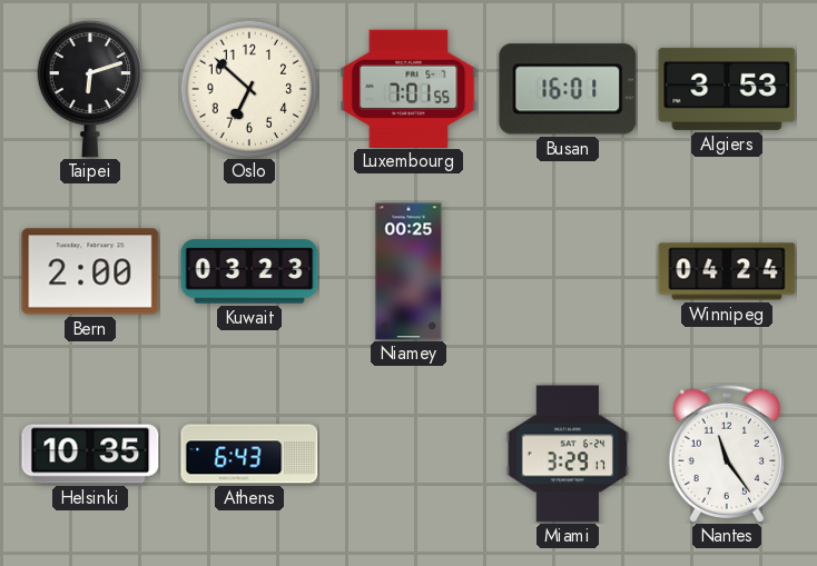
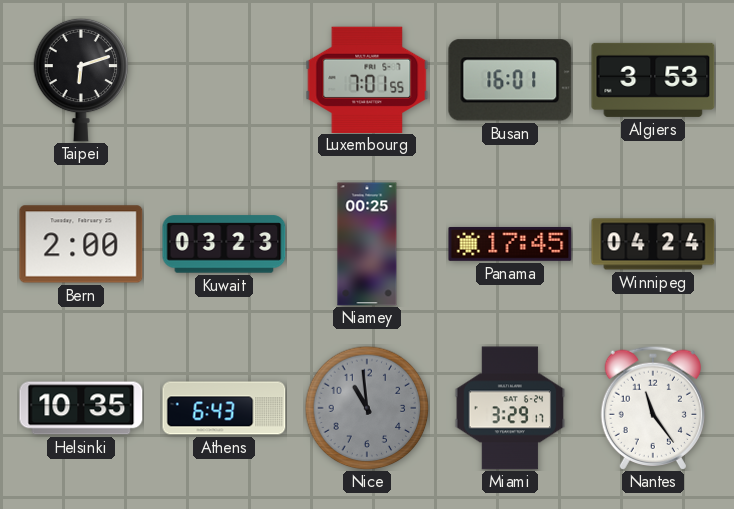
Oslo: 6:52 -> none
Panama: none -> 17:45
Nice: none -> 10:59
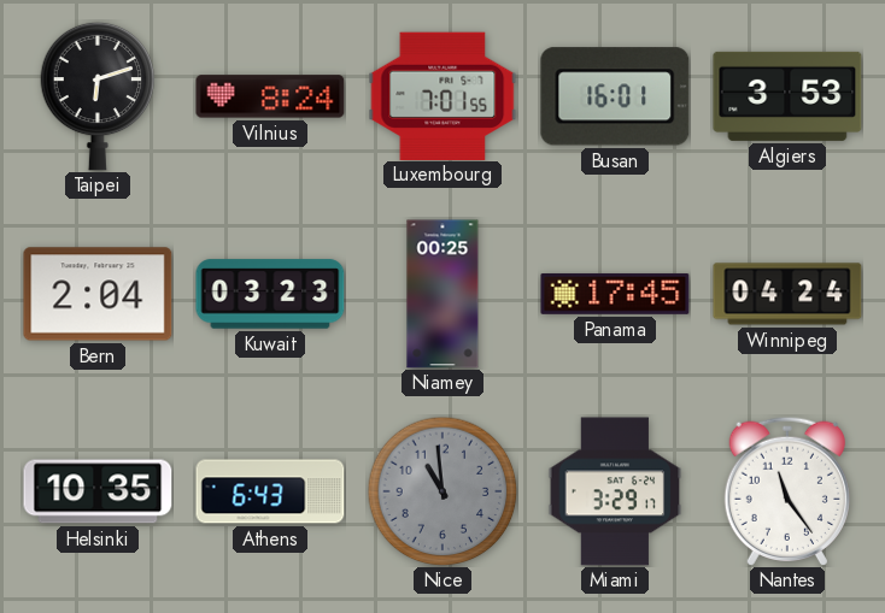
Vilnius: none -> 8:24
Bern: 2:00 -> 2:04
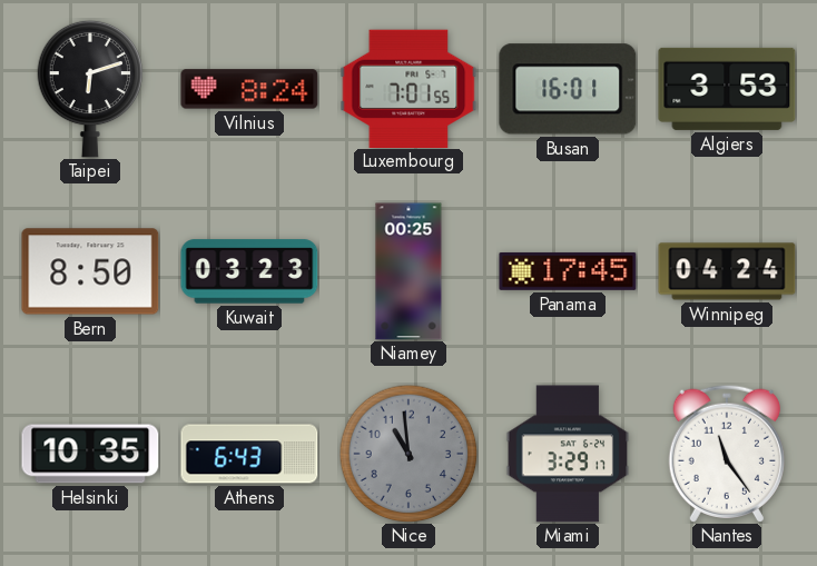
Bern: 2:04 -> 8:50
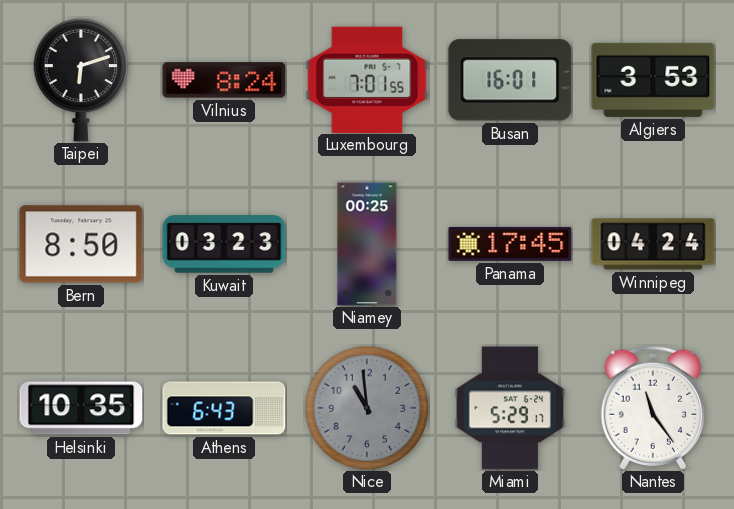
Miami: 3:29 -> 5:29
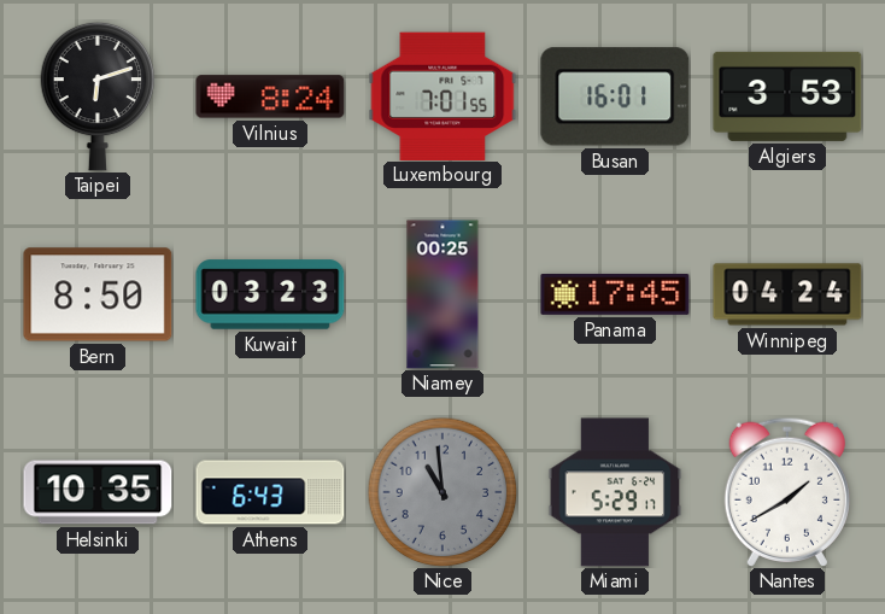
Nantes: 11:24 -> 1:40
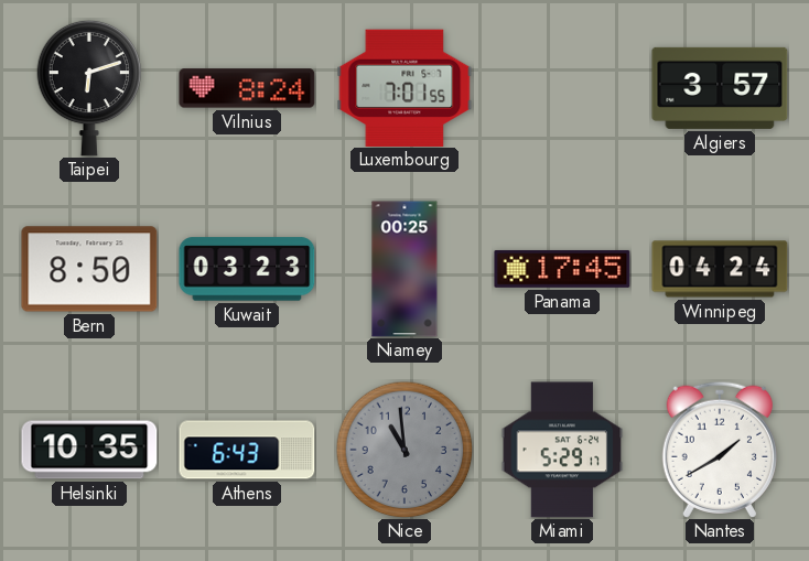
Busan: 16:01 -> none
Algiers: 3:53 -> 3:57
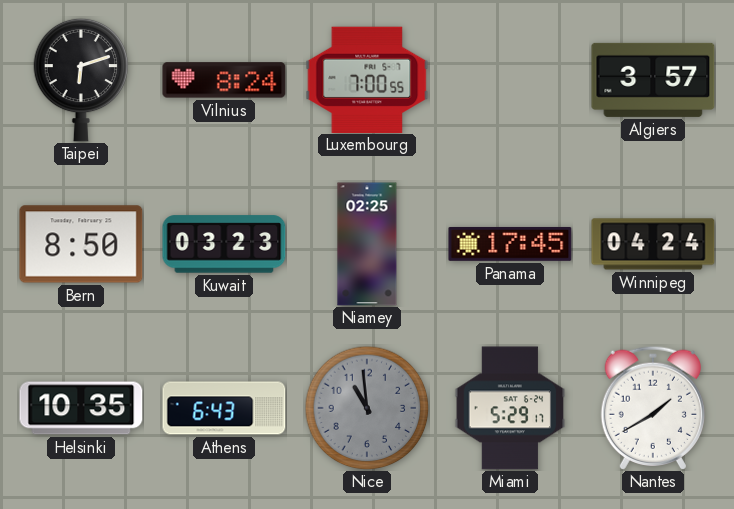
Luxembourg: 7:01 -> 7:00
Niamey: 00:25 -> 02:25
